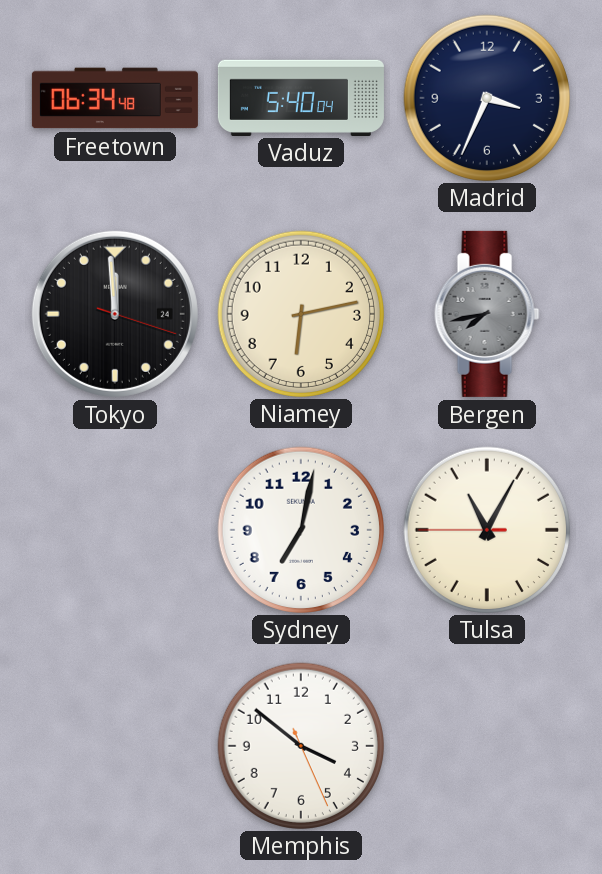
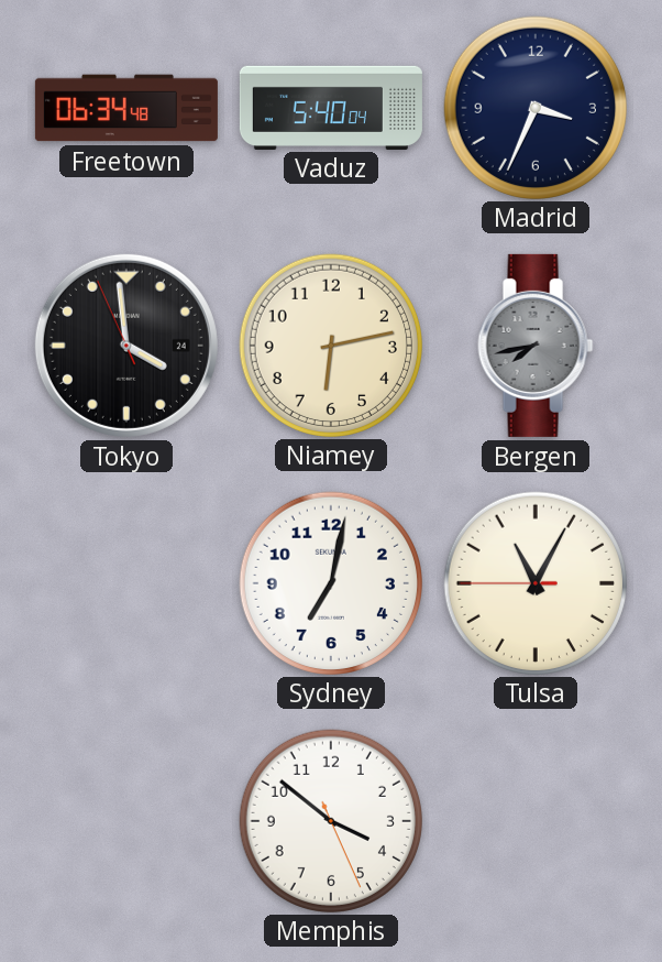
Tokyo: 11:59 -> 3:58
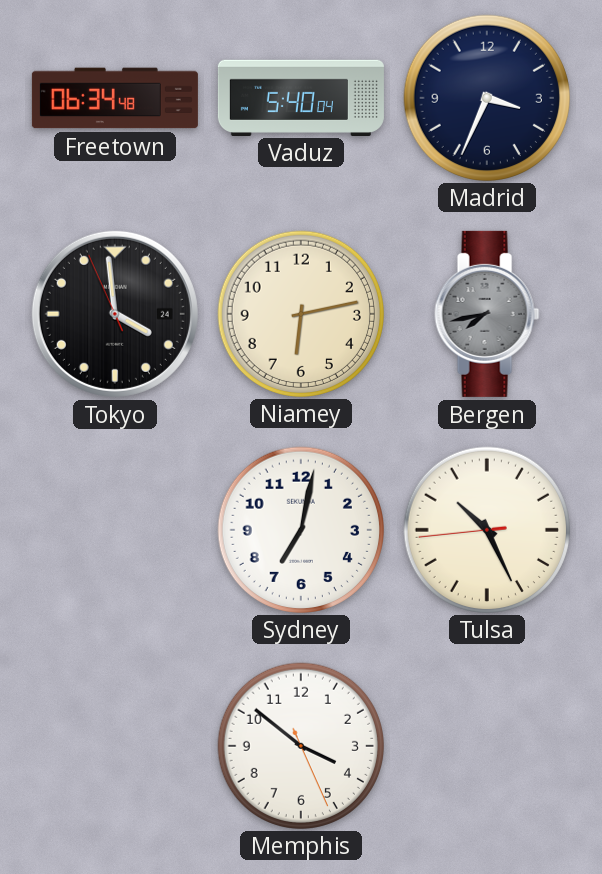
Tulsa: 11:04 -> 10:25
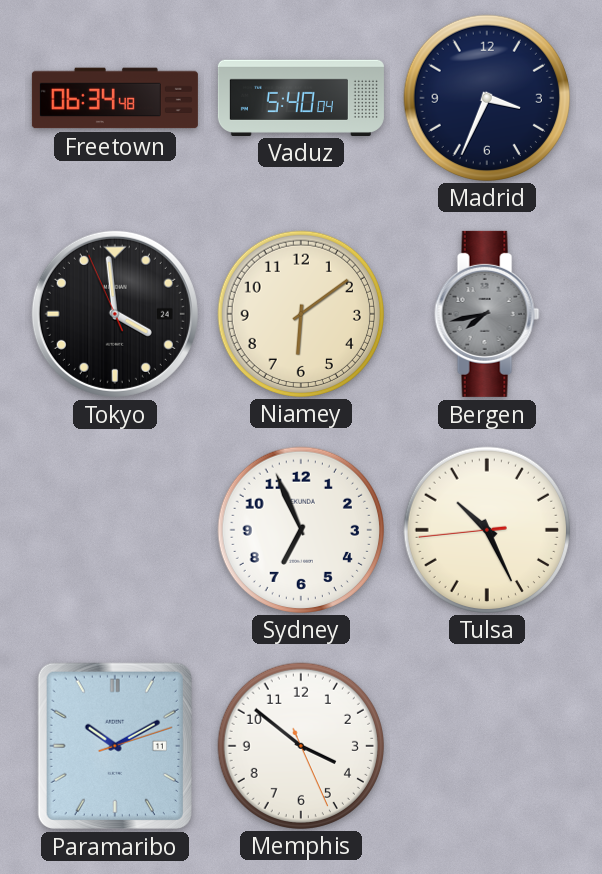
Niamey: 6:13 -> 6:09
Sydney: 7:02 -> 6:56
Paramaribo: none -> 10:10
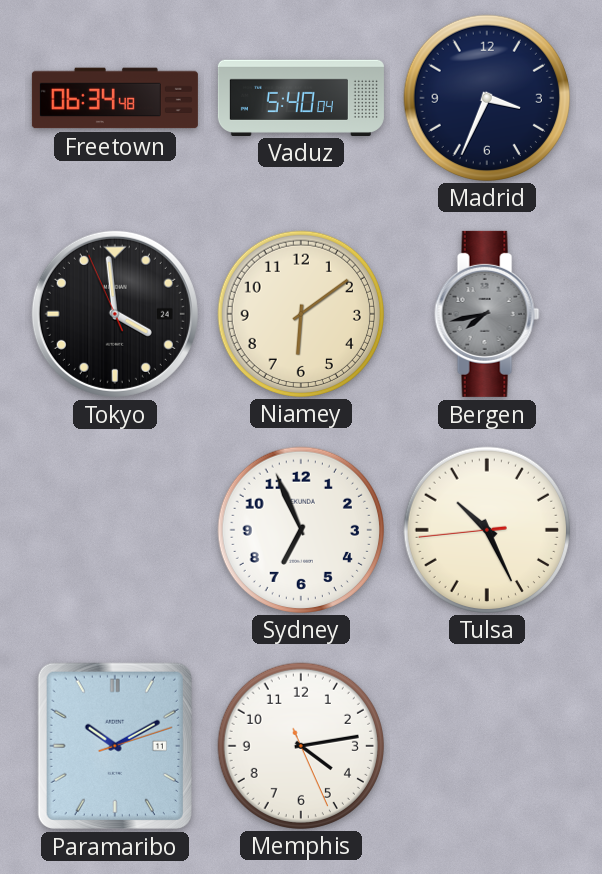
Memphis: 3:51 -> 4:13
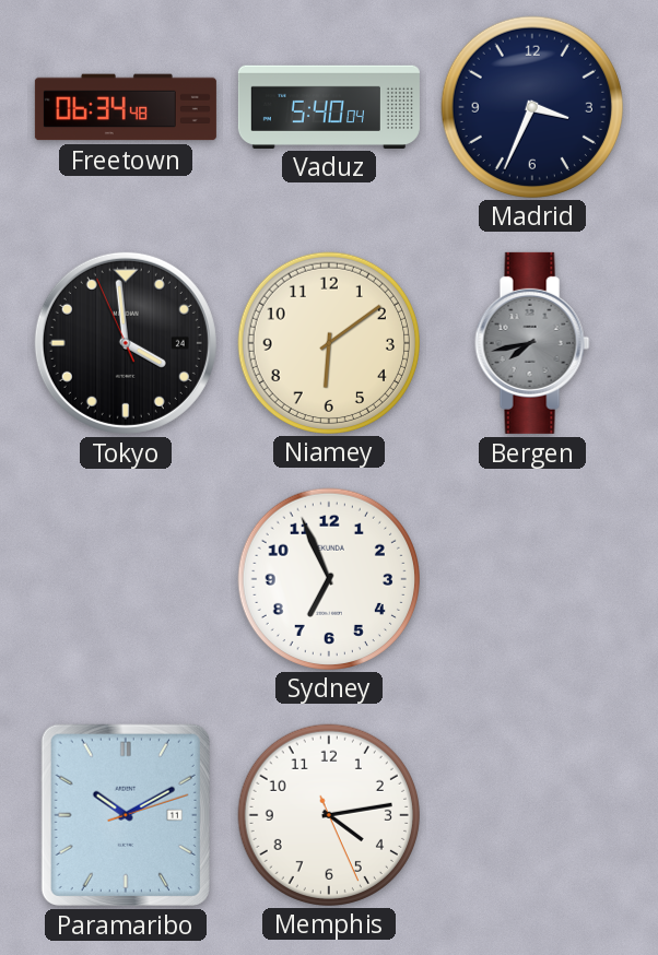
Tulsa: 10:25 -> none
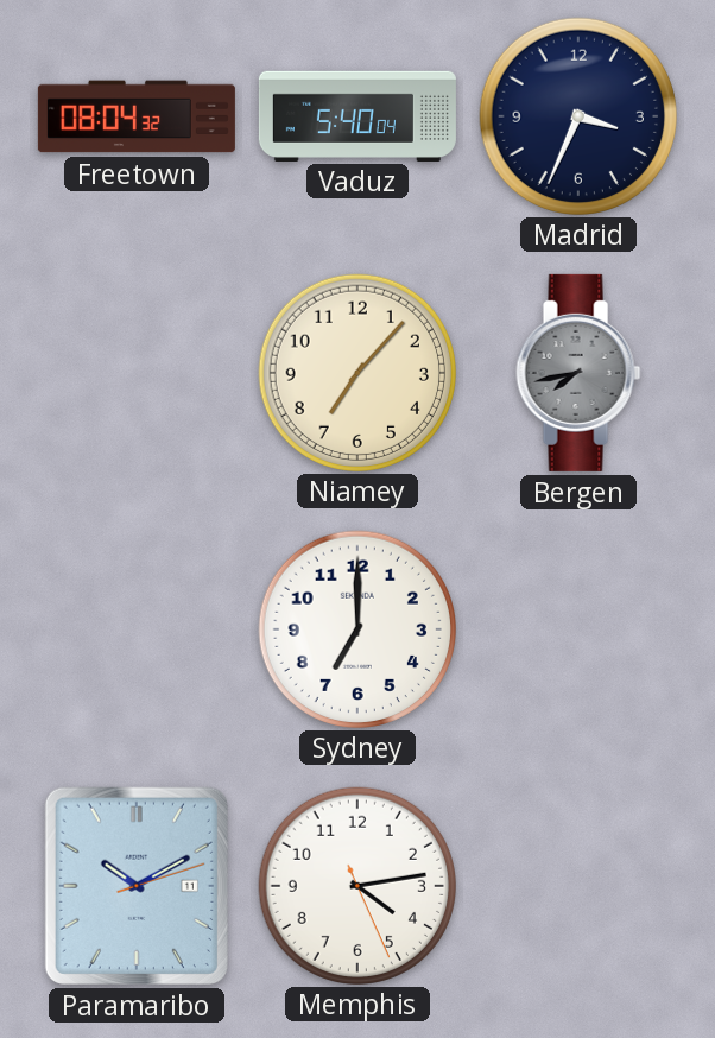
Freetown: 06:34 -> 08:04
Tokyo: 3:58 -> none
Niamey: 6:09 -> 7:07
Sydney: 6:56 -> 7:00
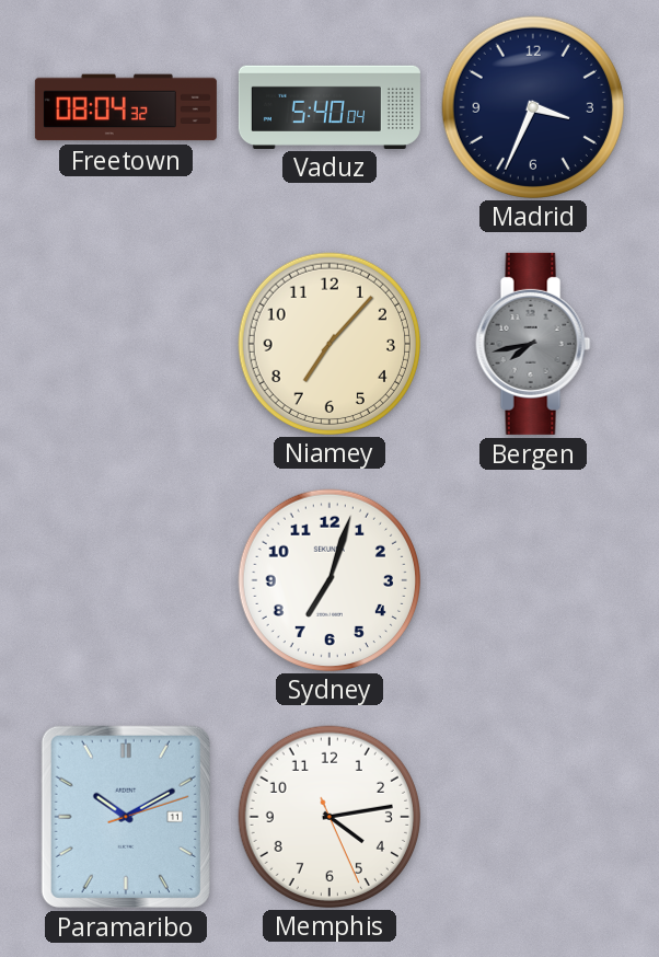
Sydney: 7:00 -> 7:03
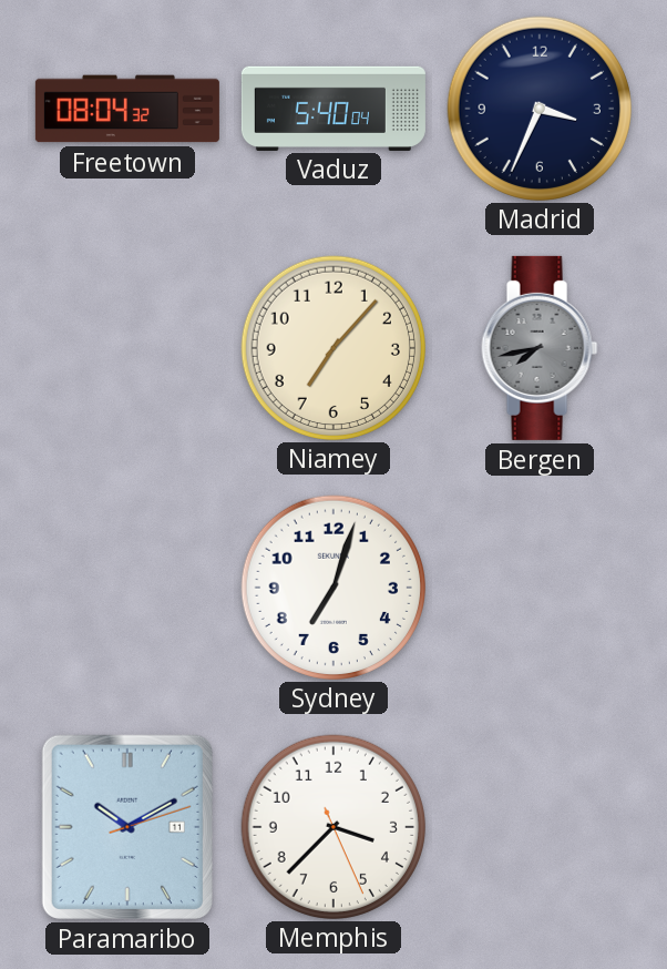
Memphis: 4:13 -> 3:37
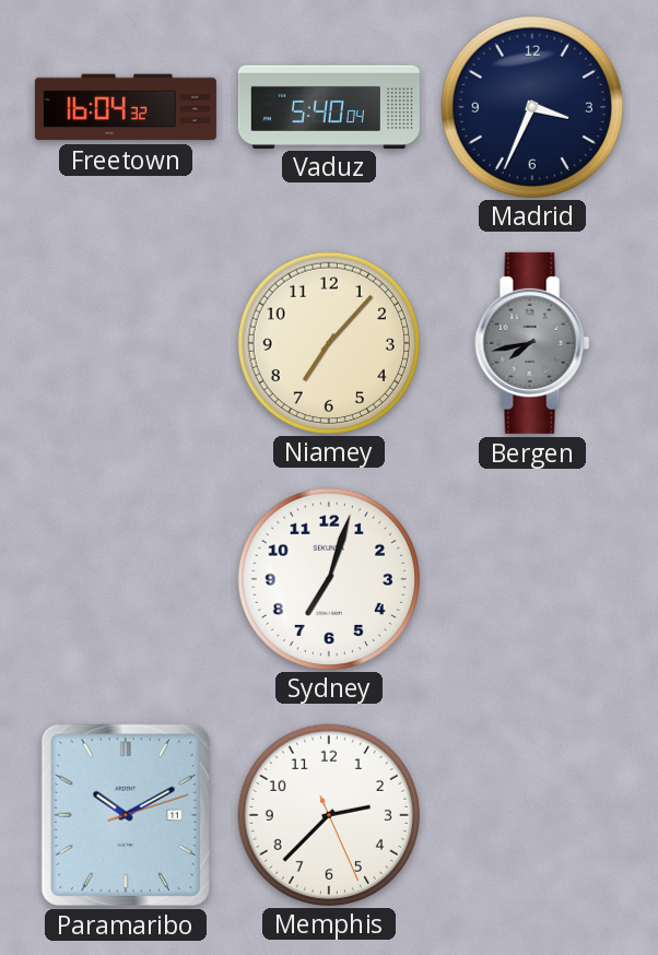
Freetown: 08:04 -> 16:04
Memphis: 3:37 -> 2:37
